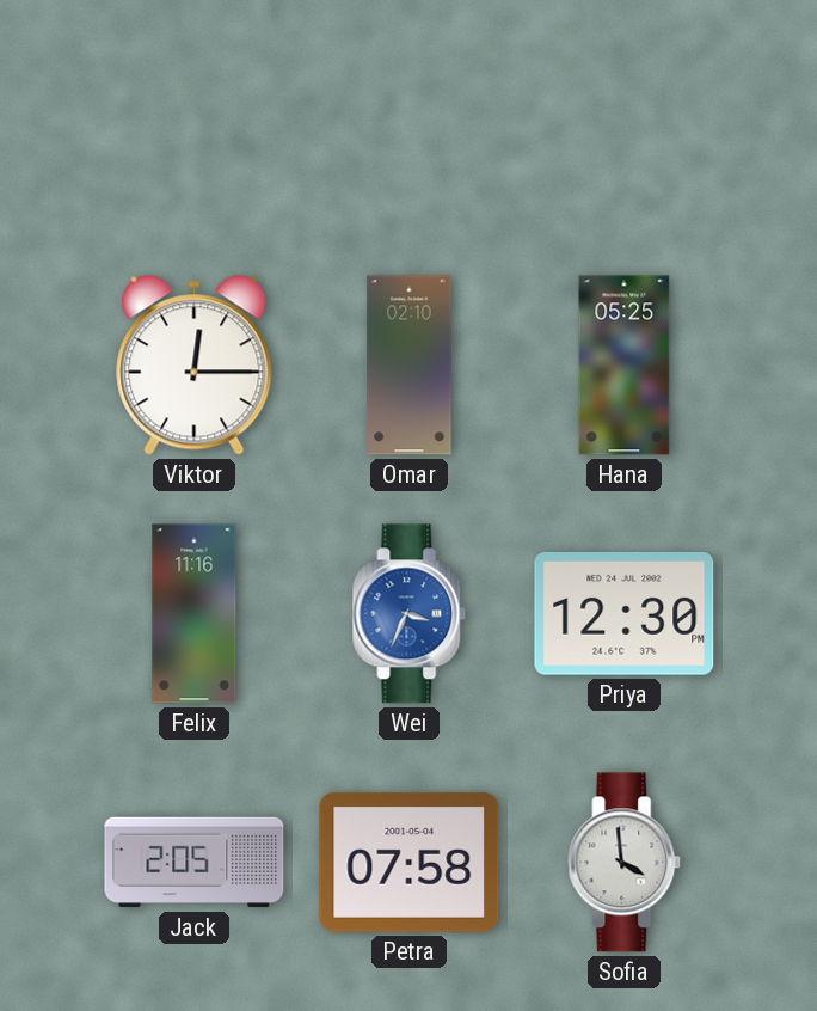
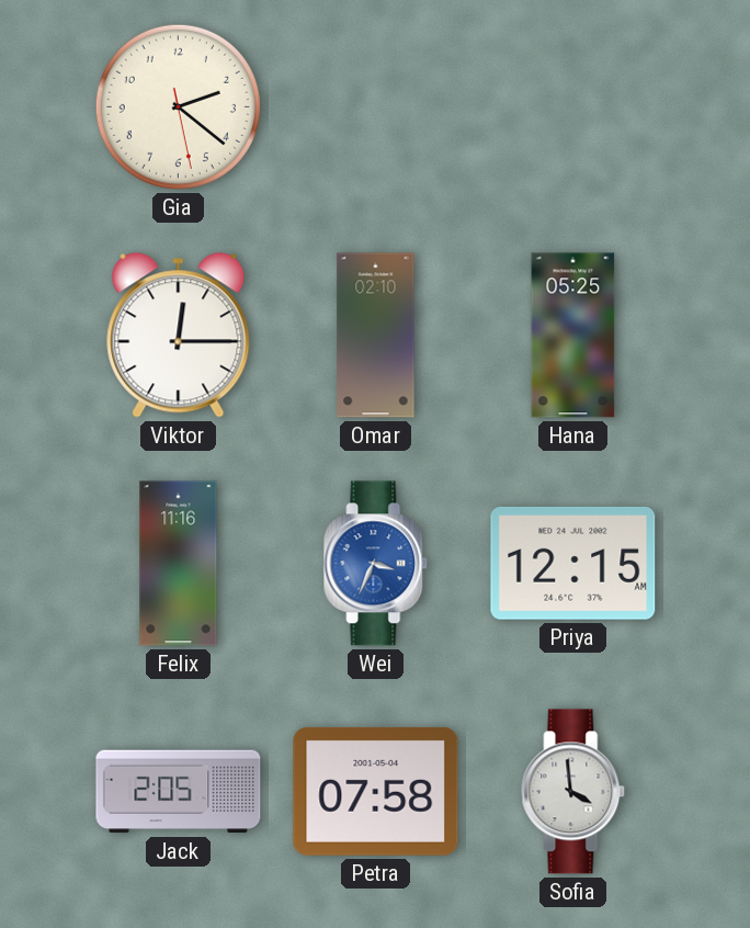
Gia: none -> 2:21
Priya: 12:30 -> 12:15
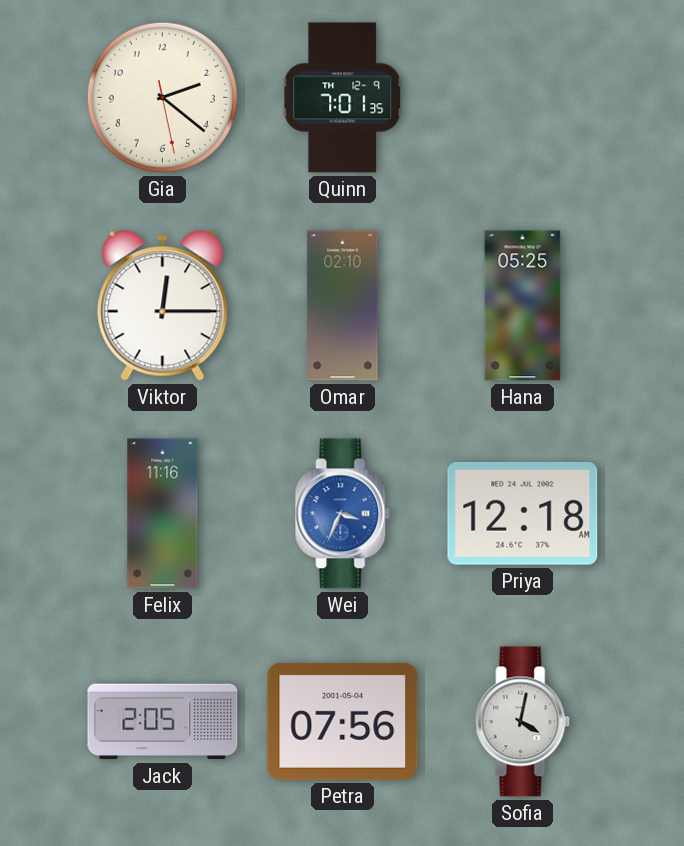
Quinn: none -> 7:01
Priya: 12:15 -> 12:18
Petra: 07:58 -> 07:56
Sofia: 3:59 -> 4:02
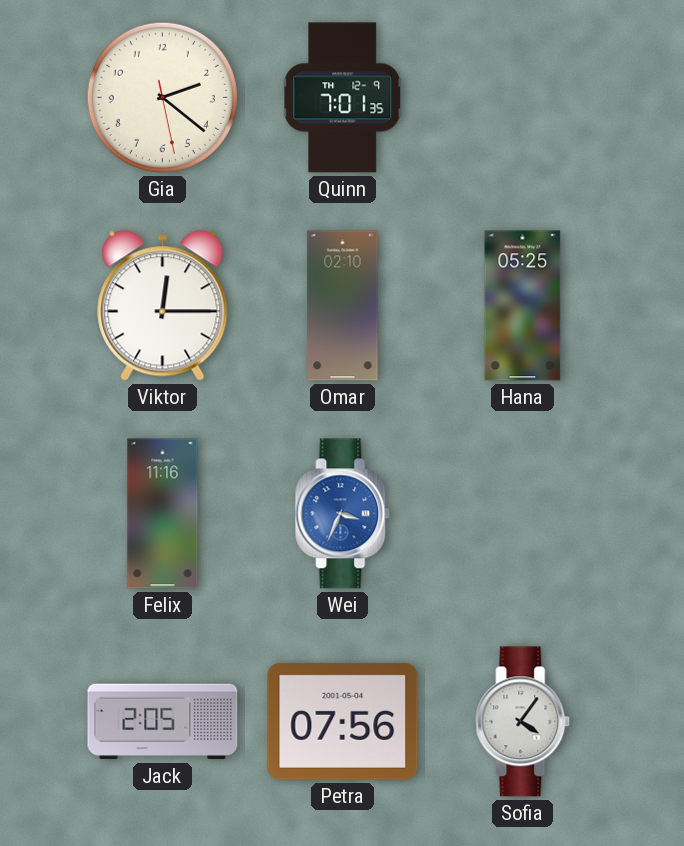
Priya: 12:18 -> none
Sofia: 4:02 -> 4:06
